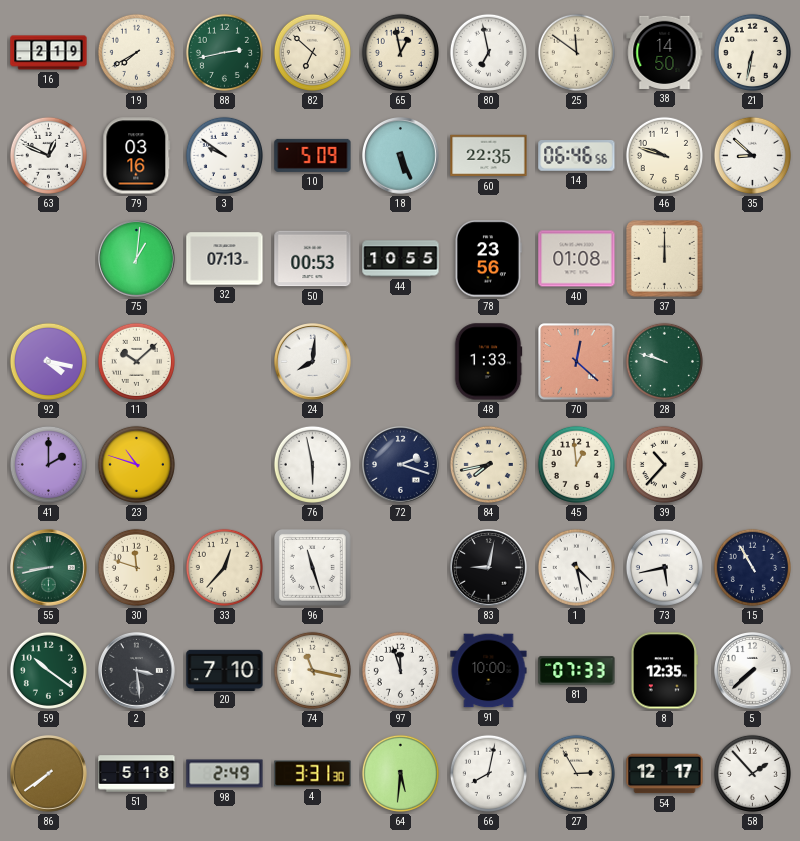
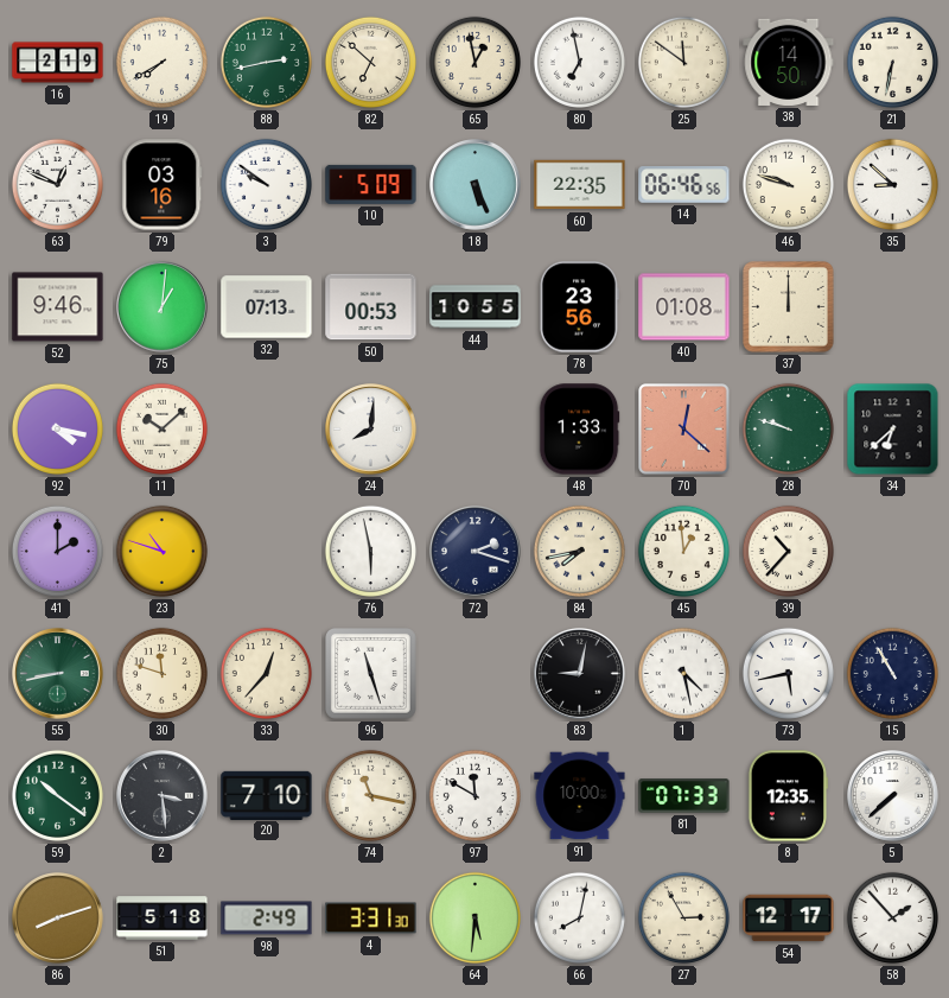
52: none -> 9:46
34: none -> 6:38
97: 11:57 -> 11:50
86: 7:39 -> 8:12
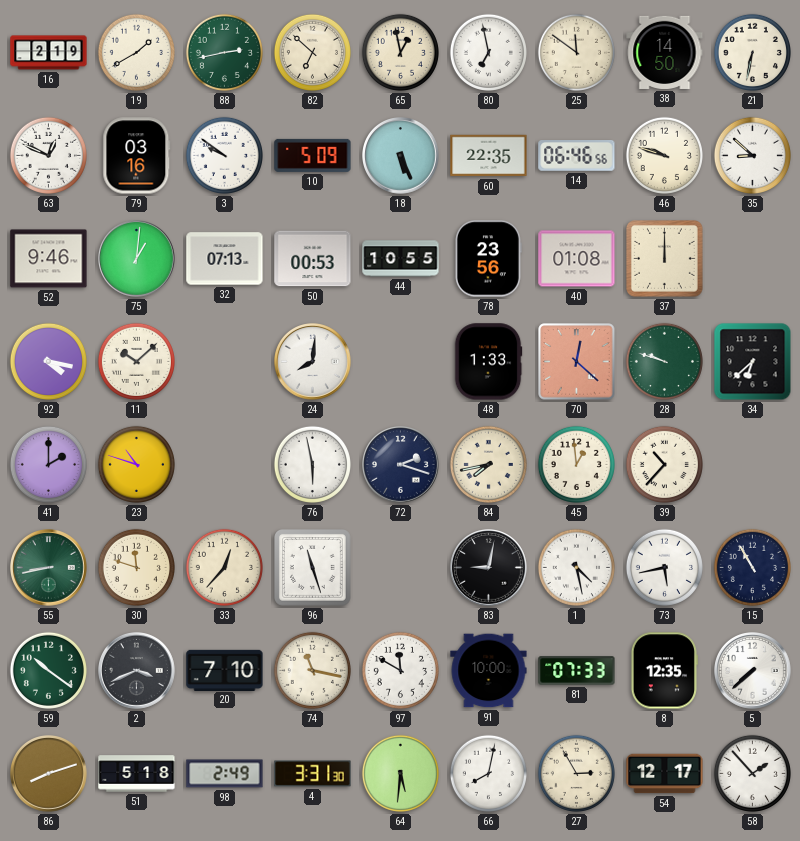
19: 7:40 -> 1:40
2: 3:29 -> 3:41
